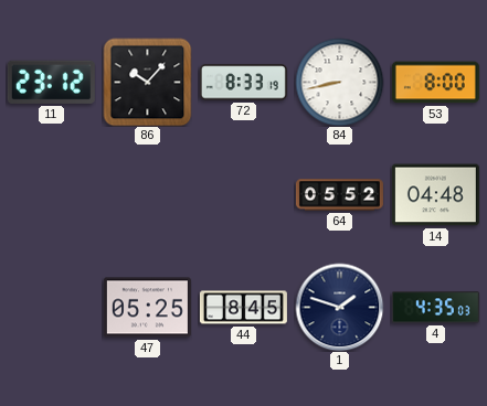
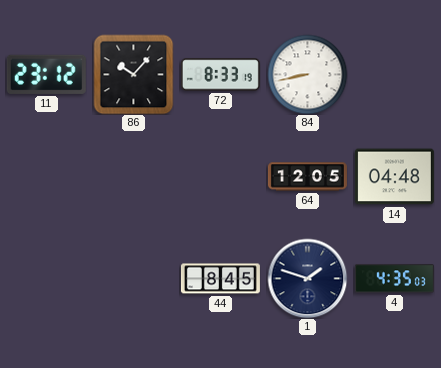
53: 8:00 -> none
64: 05:52 -> 12:05
47: 05:25 -> none
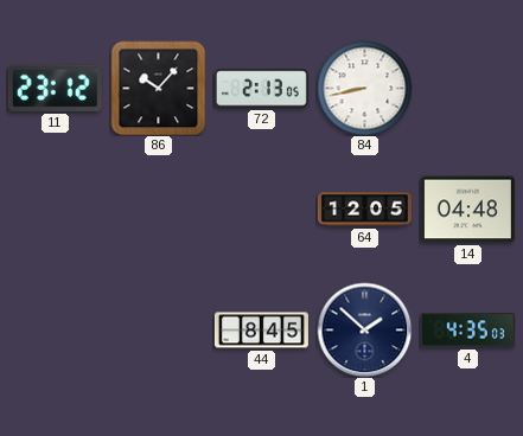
72: 8:33 -> 2:13
1: 1:48 -> 1:52
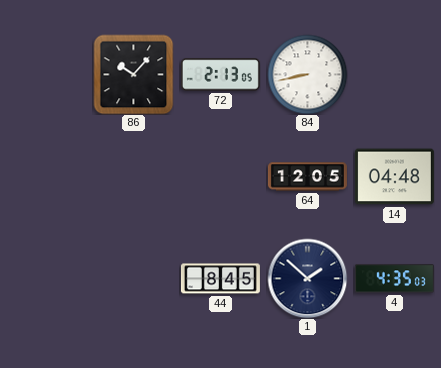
11: 23:12 -> none
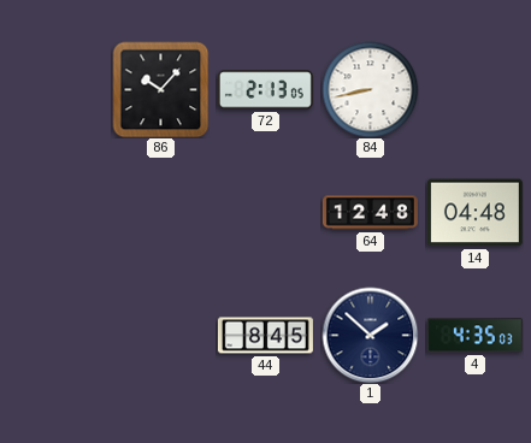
64: 12:05 -> 12:48
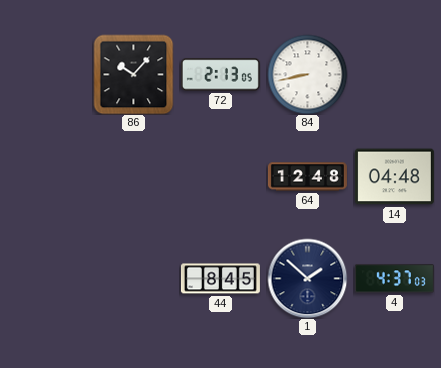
4: 4:35 -> 4:37
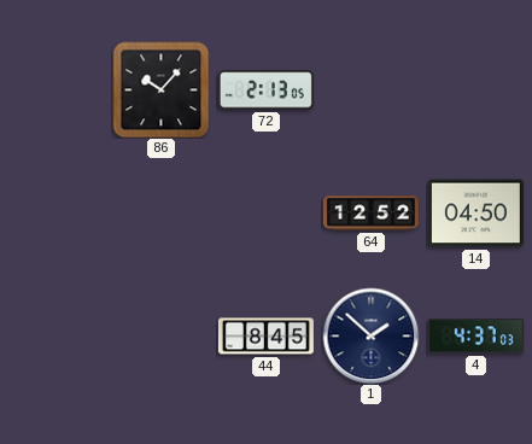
84: 8:43 -> none
64: 12:48 -> 12:52
14: 04:48 -> 04:50
